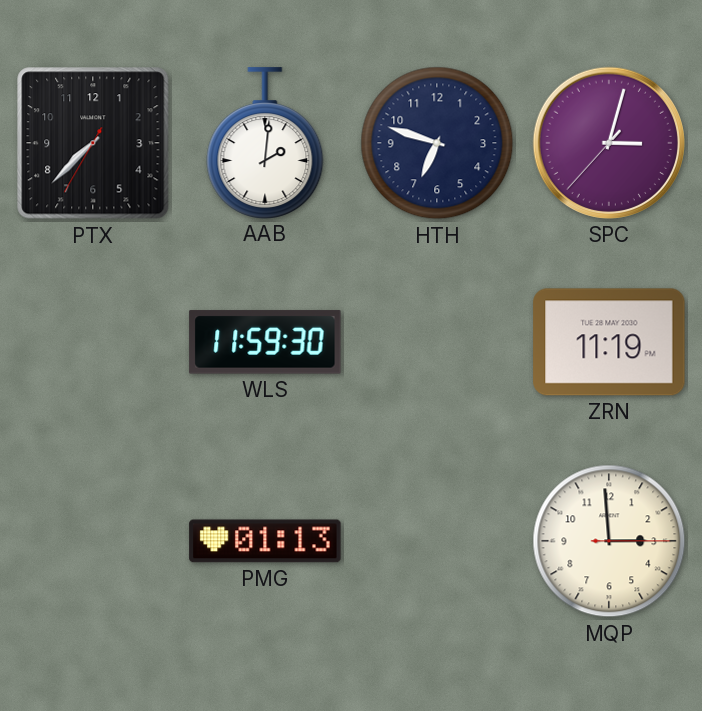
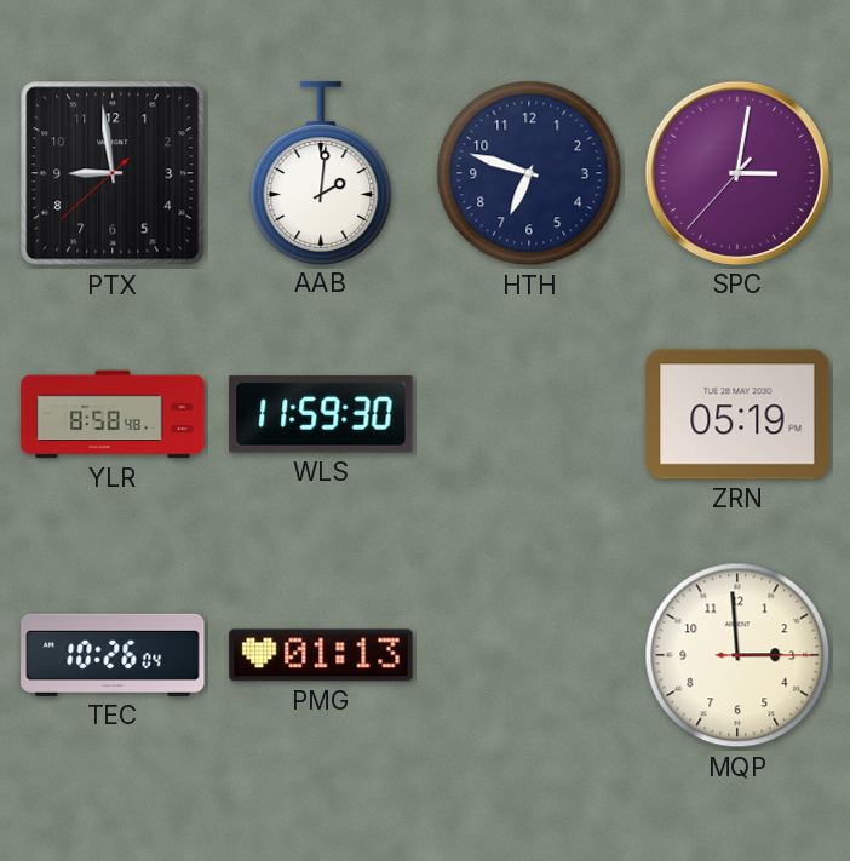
PTX: 7:37 -> 8:58
SPC: 3:02 -> 3:01
YLR: none -> 8:58
ZRN: 11:19 -> 05:19
TEC: none -> 10:26
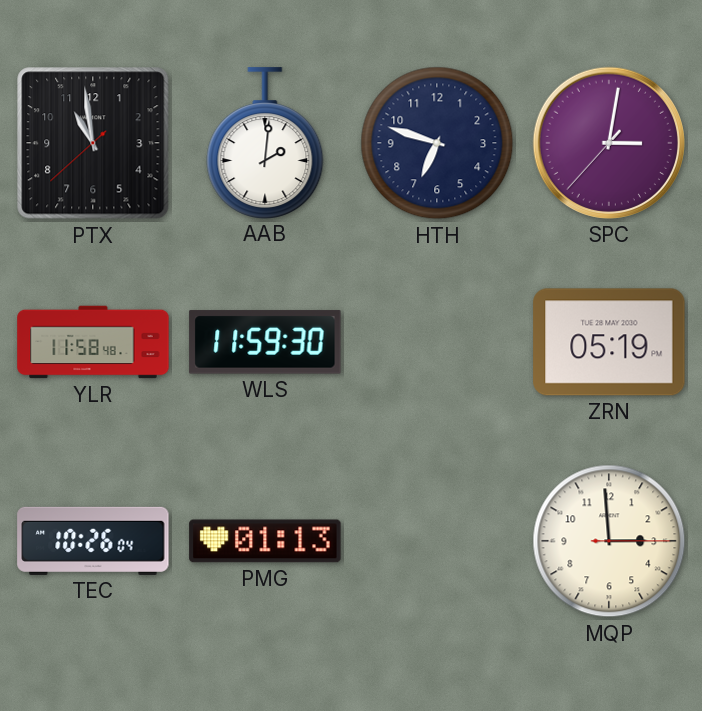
PTX: 8:58 -> 10:58
YLR: 8:58 -> 11:58
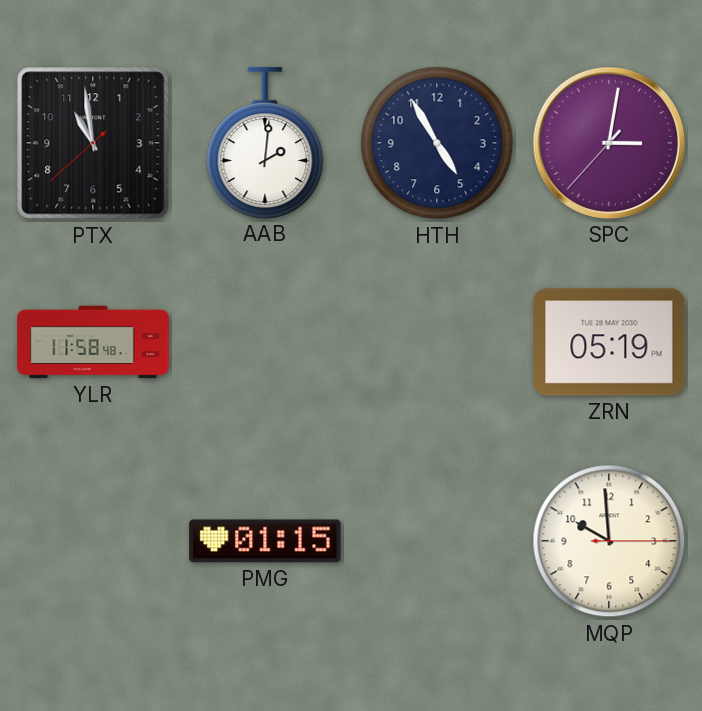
HTH: 6:48 -> 4:55
WLS: 11:59 -> none
TEC: 10:26 -> none
PMG: 01:13 -> 01:15
MQP: 2:59 -> 9:59
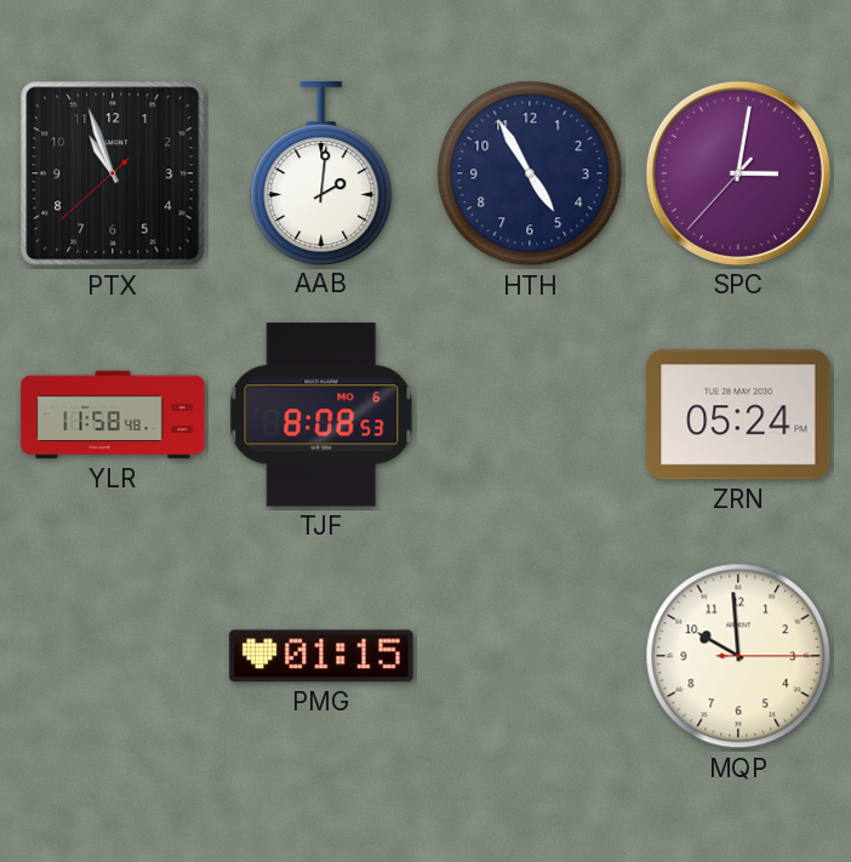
PTX: 10:58 -> 10:56
TJF: none -> 8:08
ZRN: 05:19 -> 05:24
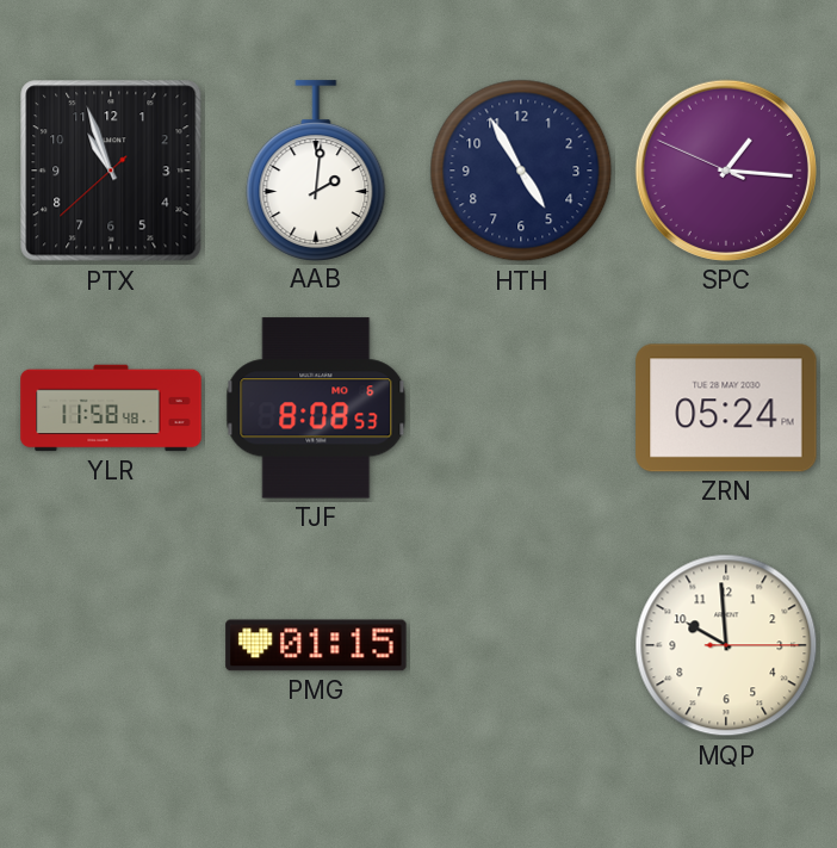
SPC: 3:01 -> 1:15
